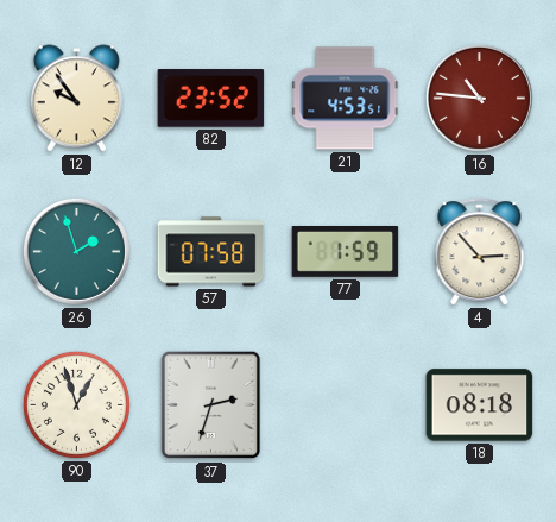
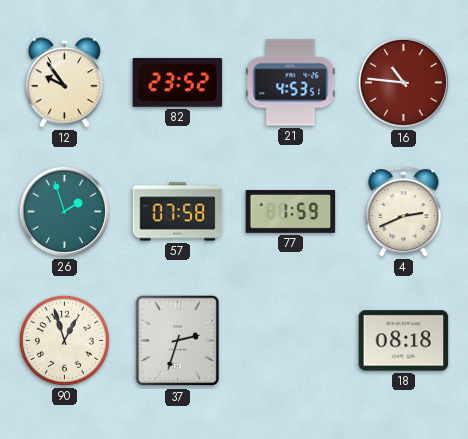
4: 2:53 -> 2:41
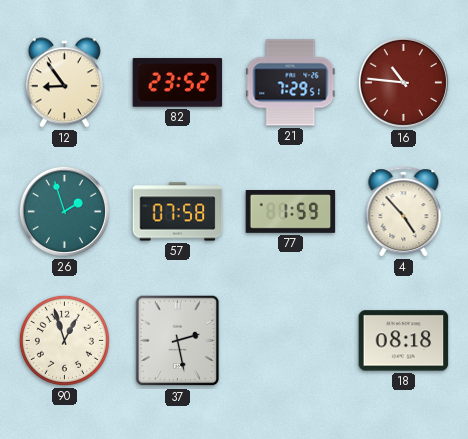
12: 9:54 -> 8:54
21: 4:53 -> 7:29
4: 2:41 -> 4:53
37: 2:33 -> 2:28
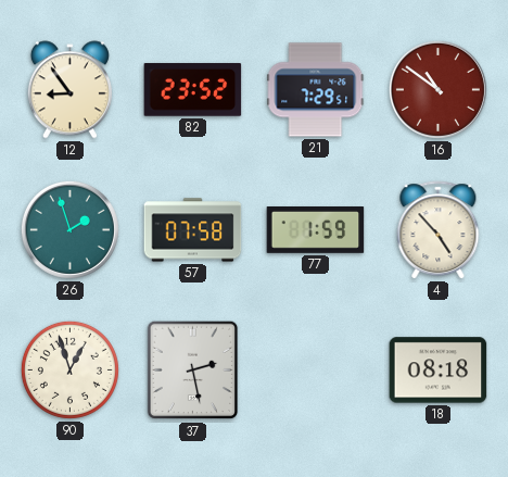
16: 10:46 -> 10:51
